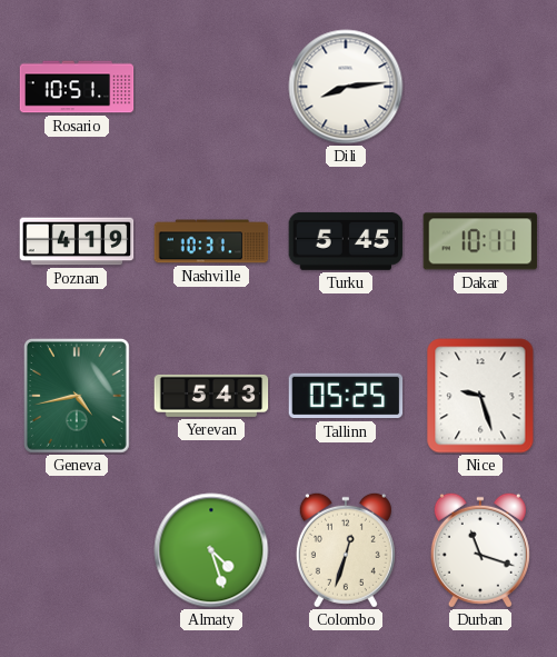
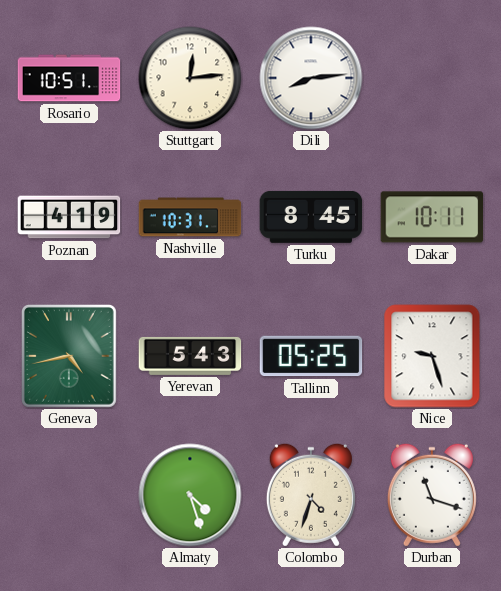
Stuttgart: none -> 12:14
Turku: 5:45 -> 8:45
Colombo: 12:33 -> 4:33
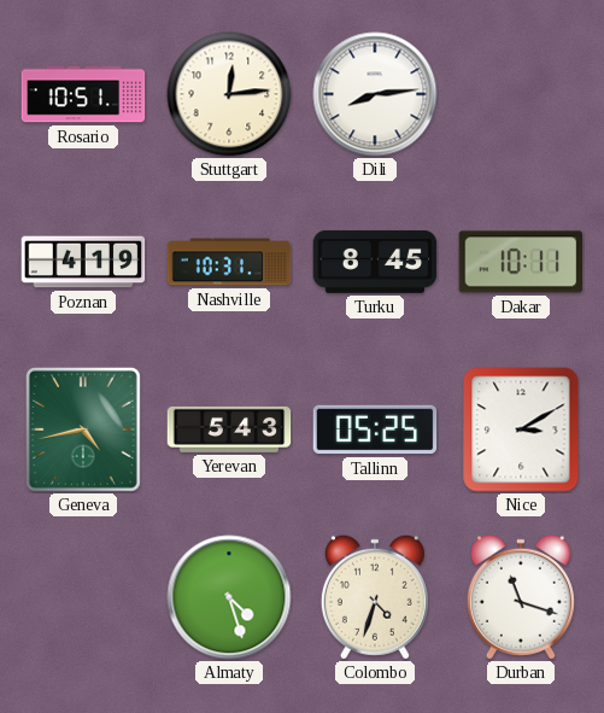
Nice: 9:27 -> 3:10
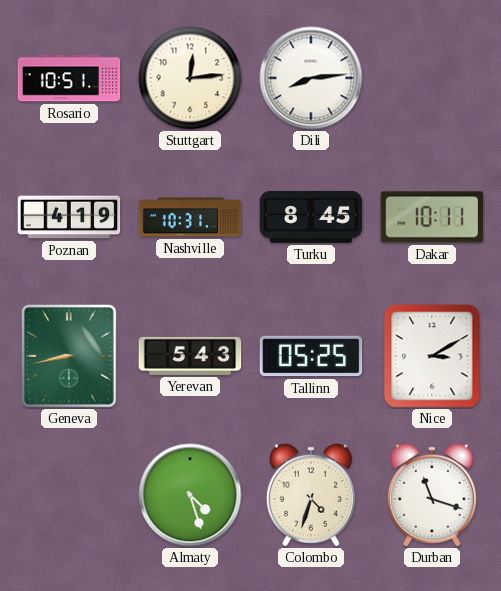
Geneva: 4:43 -> 8:43
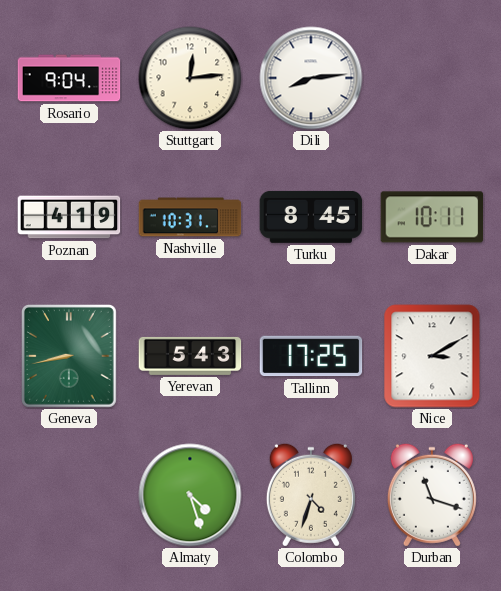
Rosario: 10:51 -> 9:04
Tallinn: 05:25 -> 17:25
